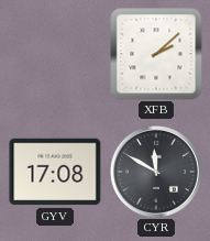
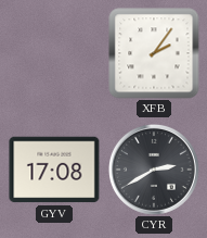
XFB: 2:08 -> 2:06
CYR: 11:50 -> 2:40
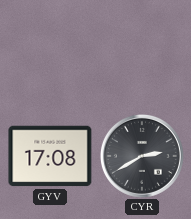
XFB: 2:06 -> none
